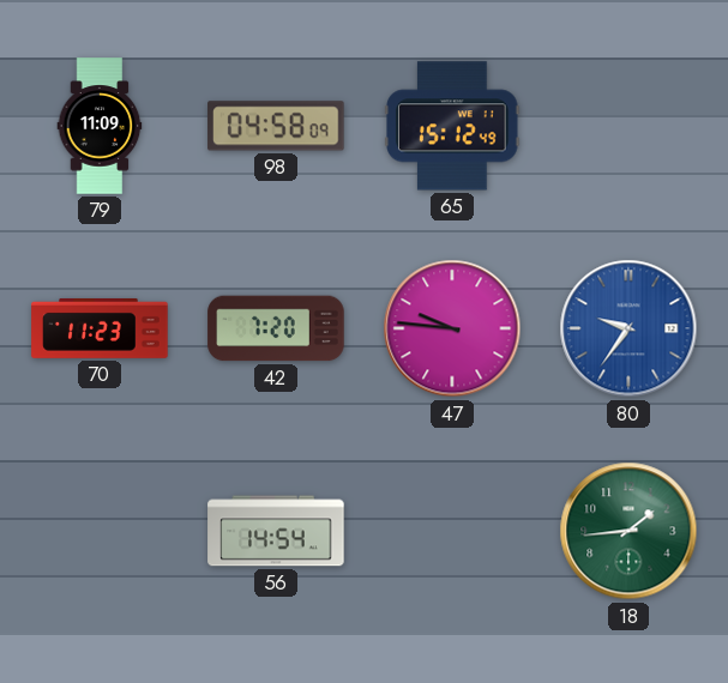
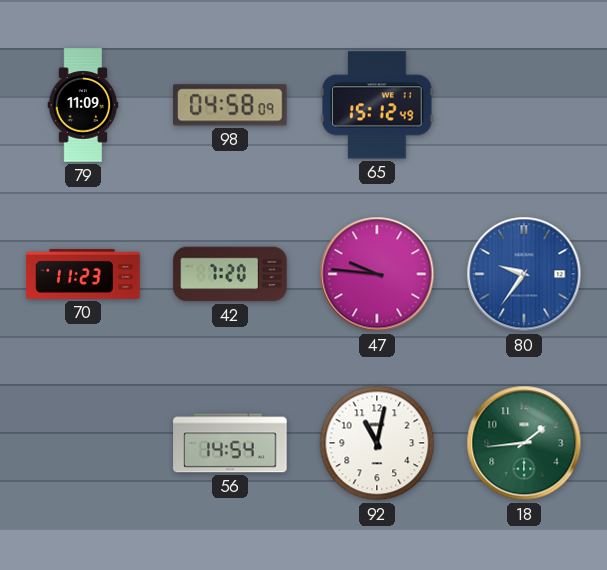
92: none -> 11:02
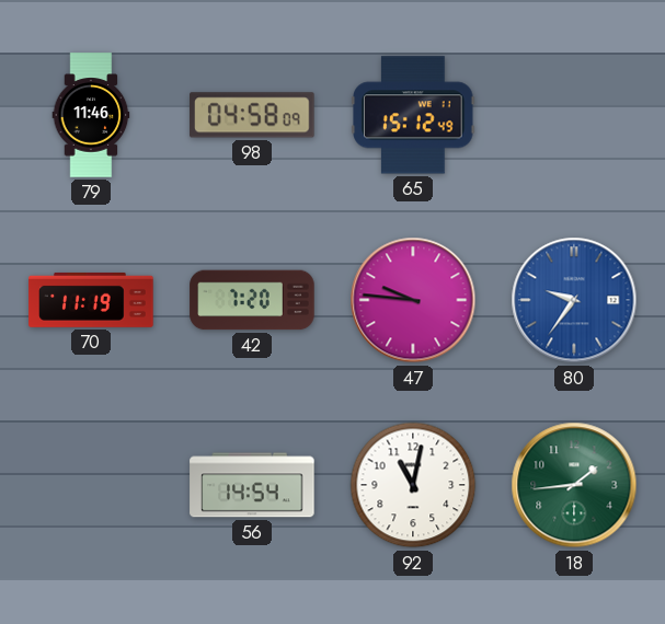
79: 11:09 -> 11:46
70: 11:23 -> 11:19
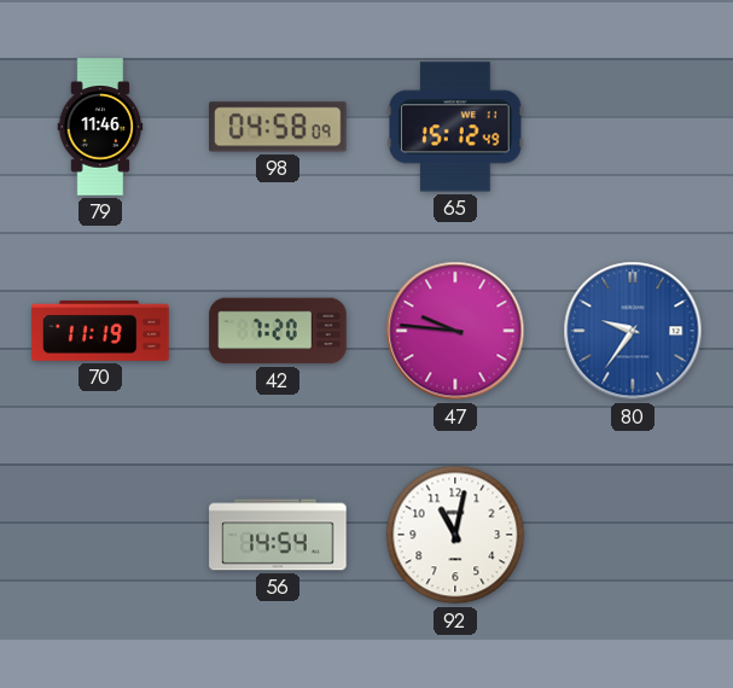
18: 1:44 -> none
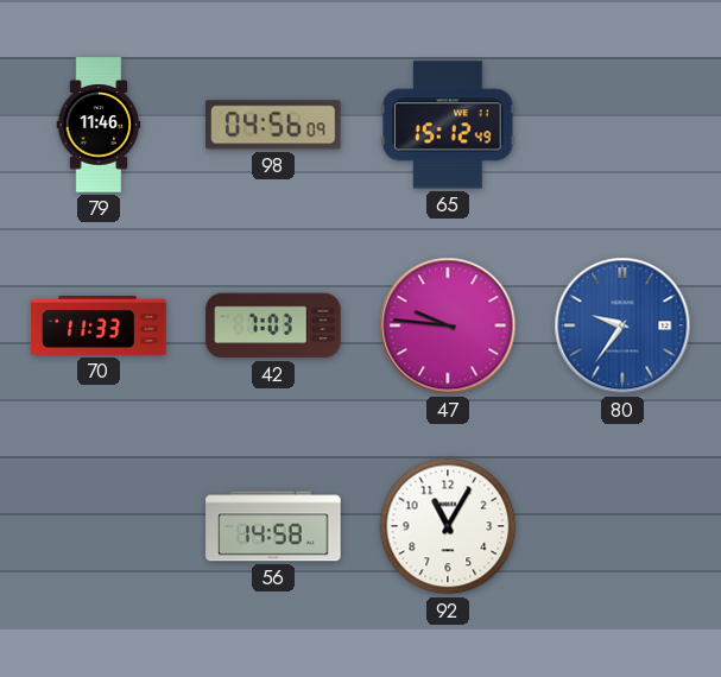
98: 04:58 -> 04:56
70: 11:19 -> 11:33
42: 7:20 -> 7:03
56: 14:54 -> 14:58
92: 11:02 -> 11:05
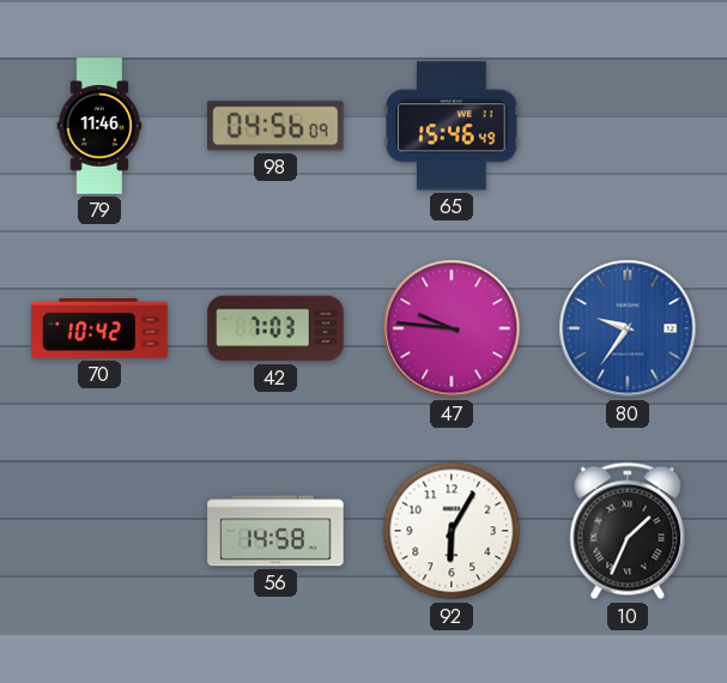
65: 15:12 -> 15:46
70: 11:33 -> 10:42
92: 11:05 -> 6:05
10: none -> 1:34
